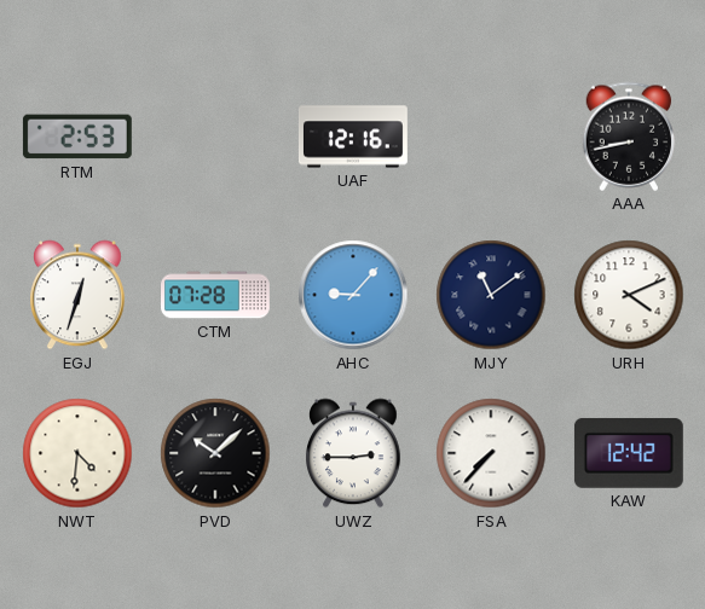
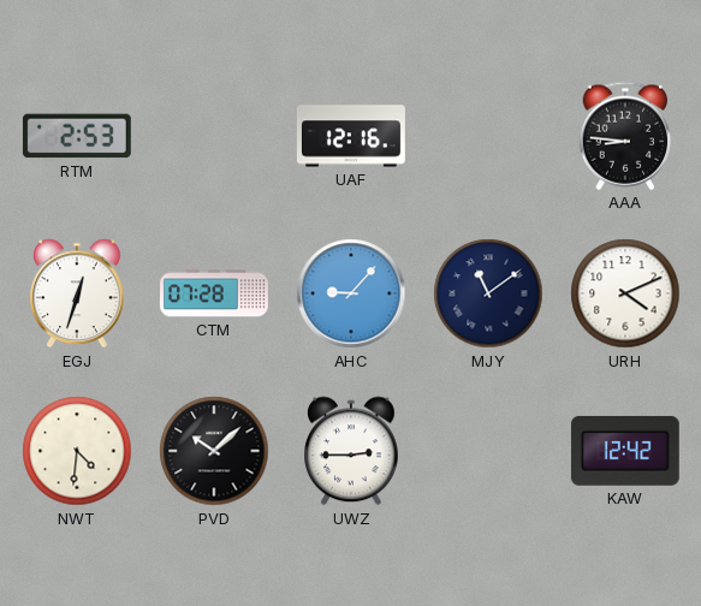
AAA: 8:43 -> 8:46
FSA: 7:37 -> none
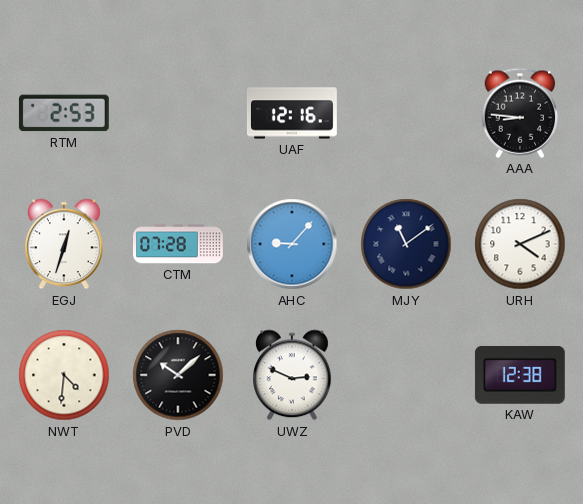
UWZ: 2:45 -> 2:49
KAW: 12:42 -> 12:38
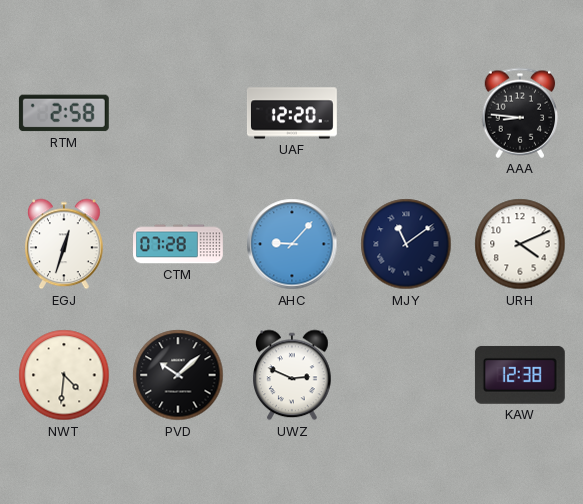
RTM: 2:53 -> 2:58
UAF: 12:16 -> 12:20
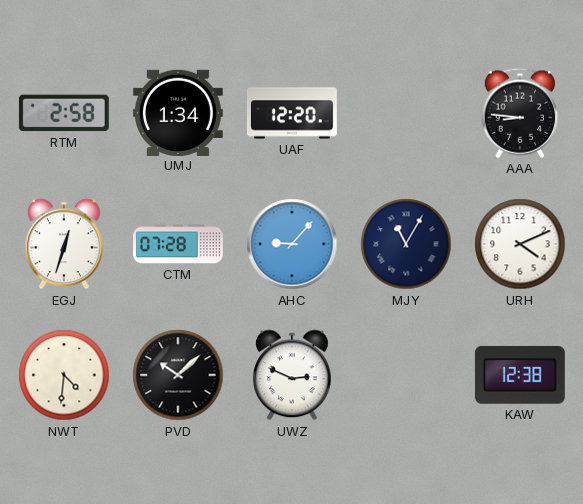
UMJ: none -> 1:34
MJY: 11:09 -> 11:05
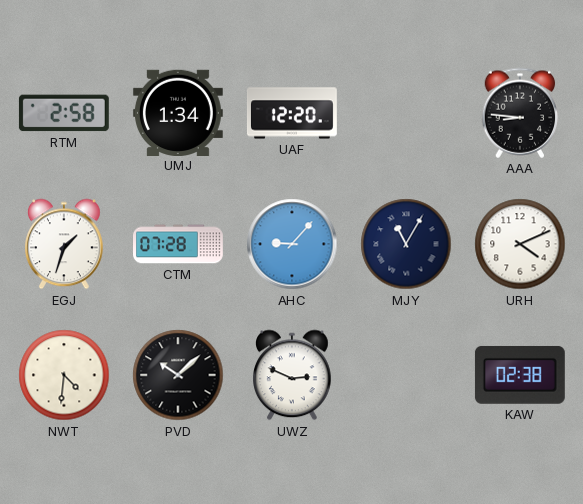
EGJ: 12:33 -> 1:33
KAW: 12:38 -> 02:38
